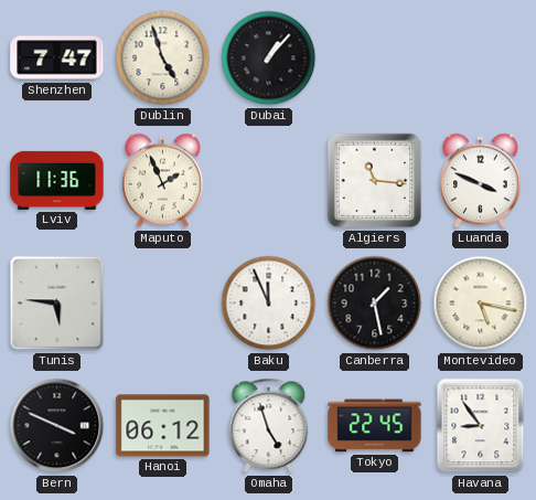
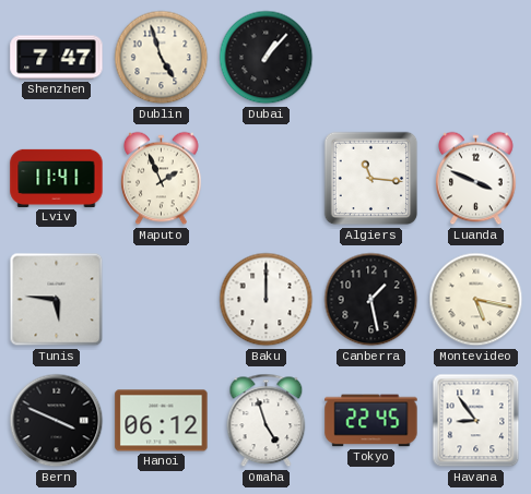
Lviv: 11:36 -> 11:41
Baku: 11:56 -> 12:00
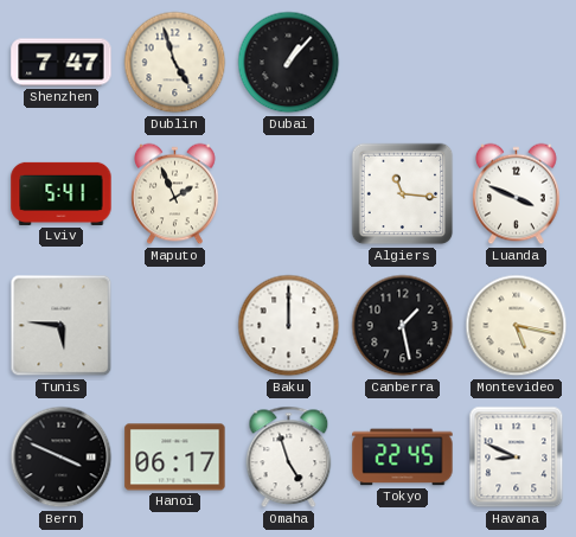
Lviv: 11:41 -> 5:41
Hanoi: 06:12 -> 06:17
Havana: 8:54 -> 8:49
